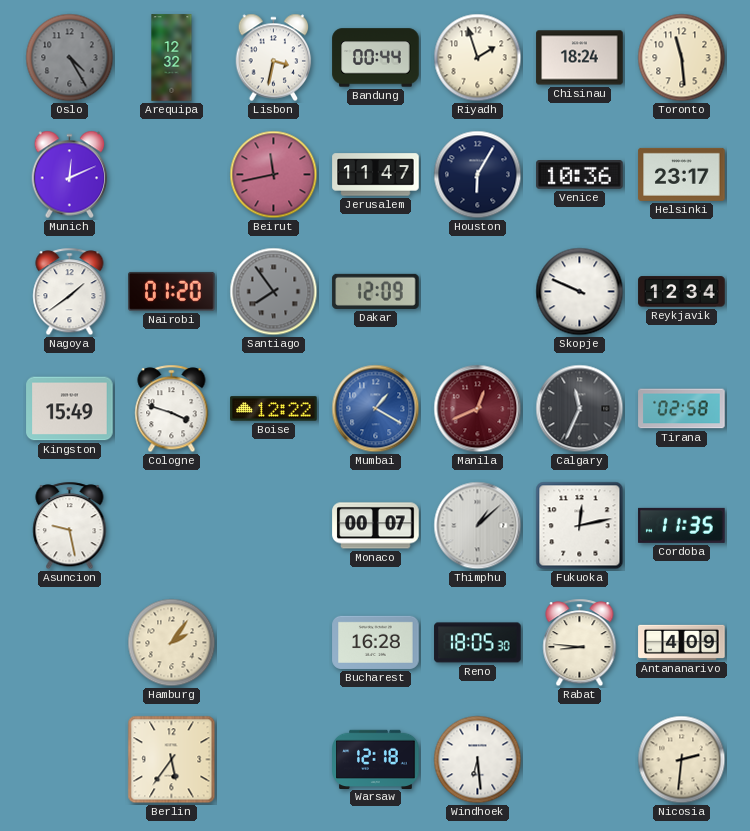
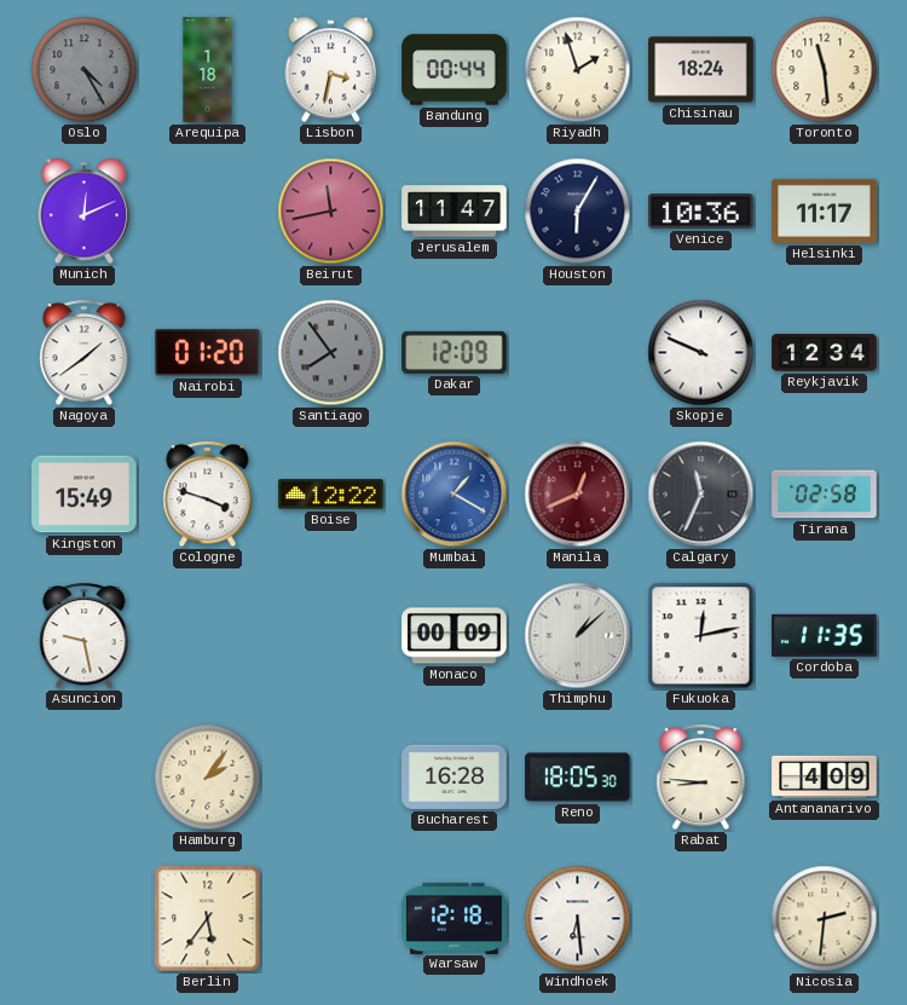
Arequipa: 12:32 -> 1:18
Helsinki: 23:17 -> 11:17
Monaco: 00:07 -> 00:09
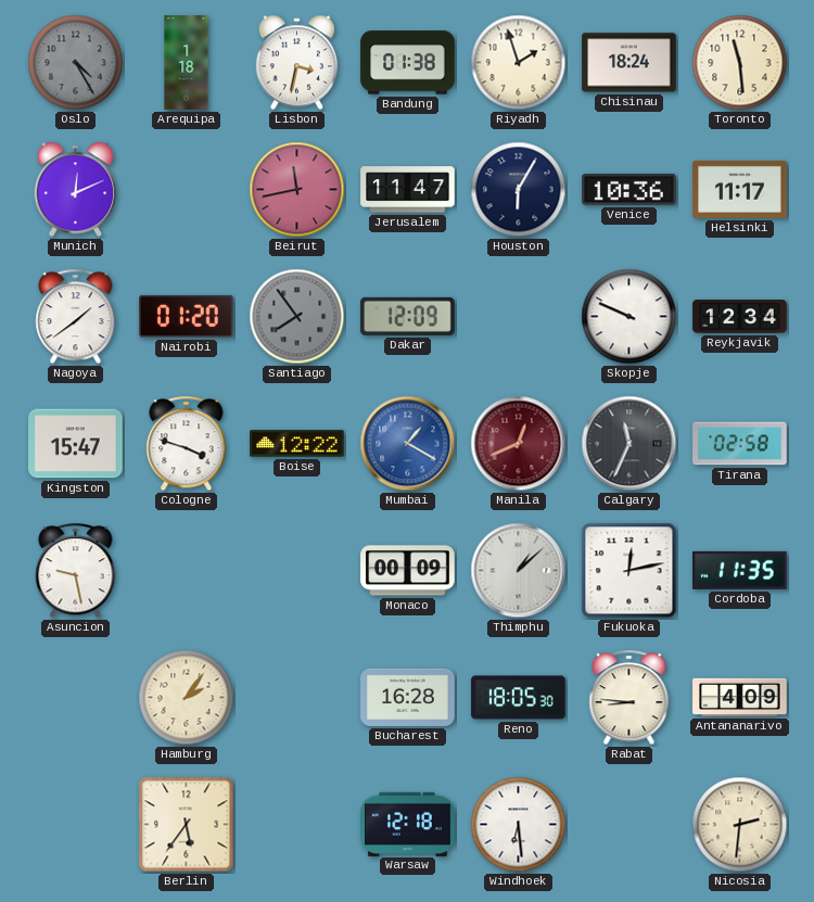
Bandung: 00:44 -> 01:38
Kingston: 15:49 -> 15:47
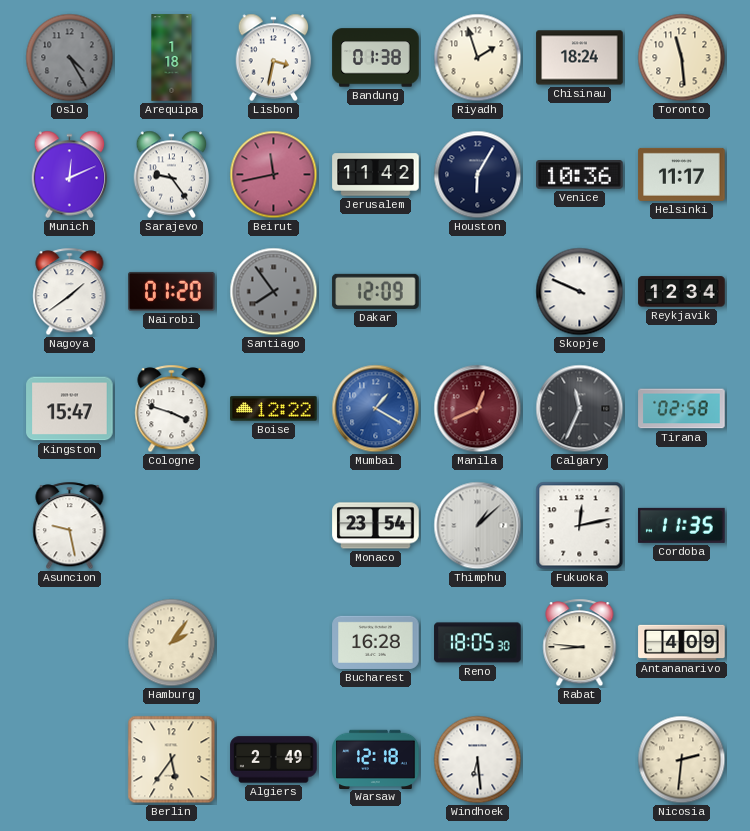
Sarajevo: none -> 9:24
Jerusalem: 11:47 -> 11:42
Monaco: 00:09 -> 23:54
Algiers: none -> 2:49
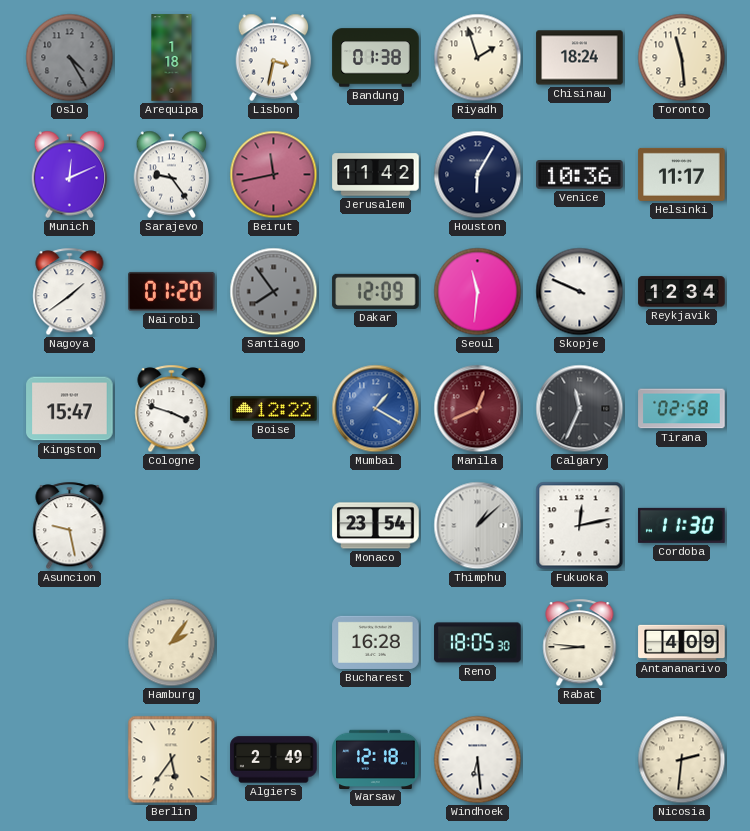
Seoul: none -> 11:31
Cordoba: 11:35 -> 11:30
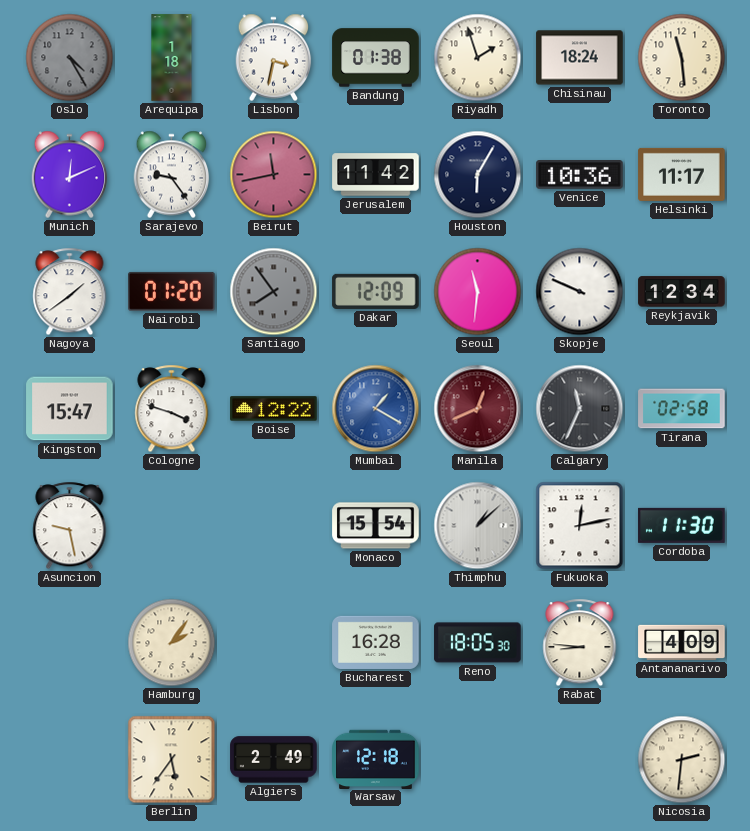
Monaco: 23:54 -> 15:54
Windhoek: 6:29 -> none
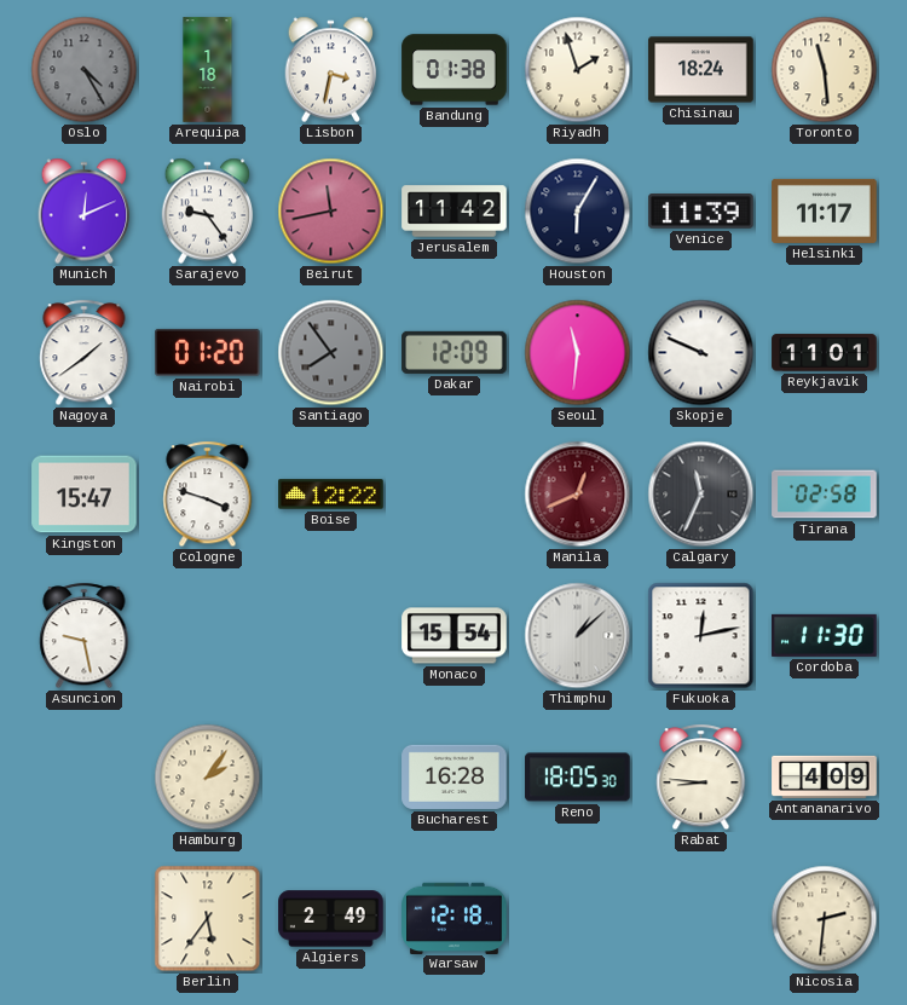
Venice: 10:36 -> 11:39
Reykjavik: 12:34 -> 11:01
Mumbai: 1:20 -> none
